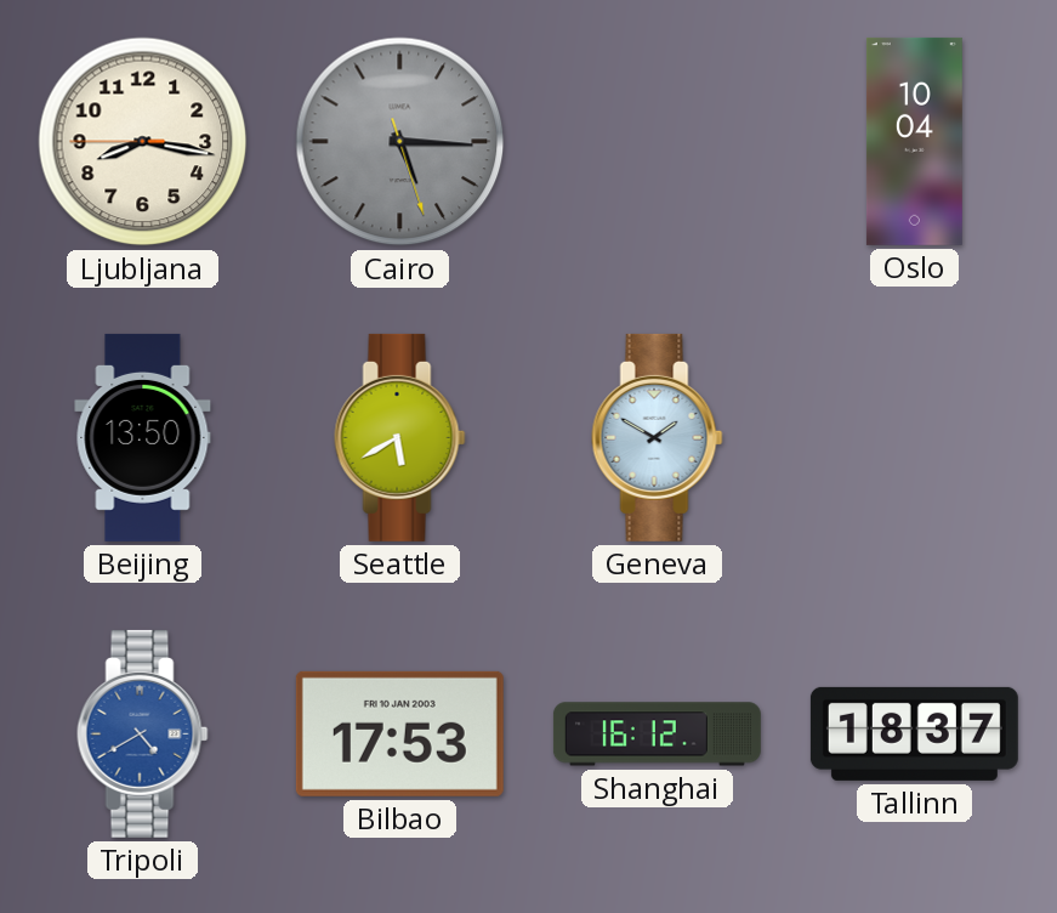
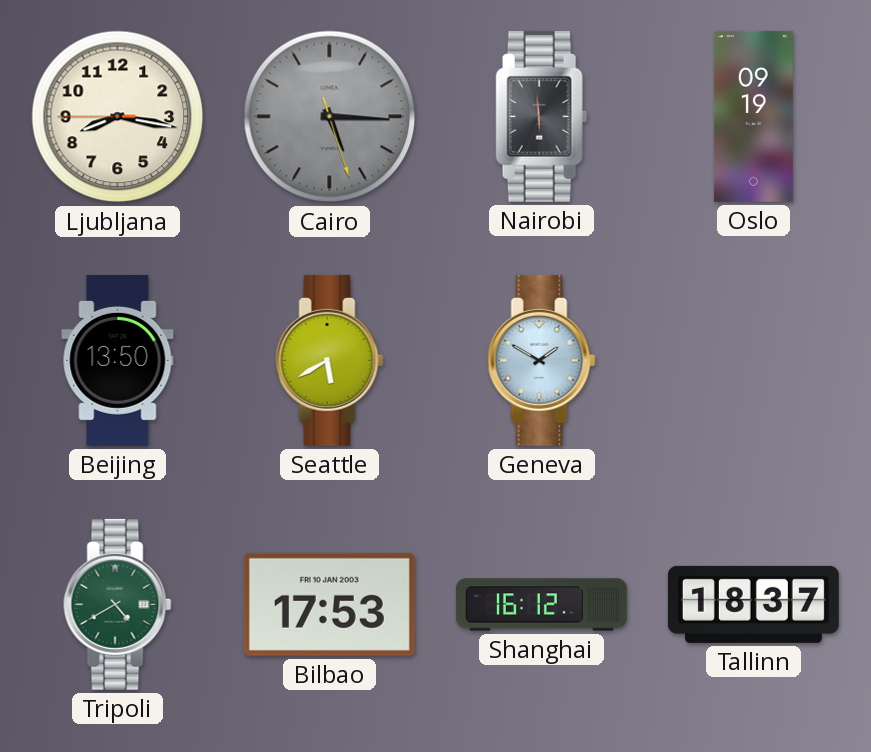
Nairobi: none -> 5:59
Oslo: 10:04 -> 09:19
Tripoli dial: blue -> green
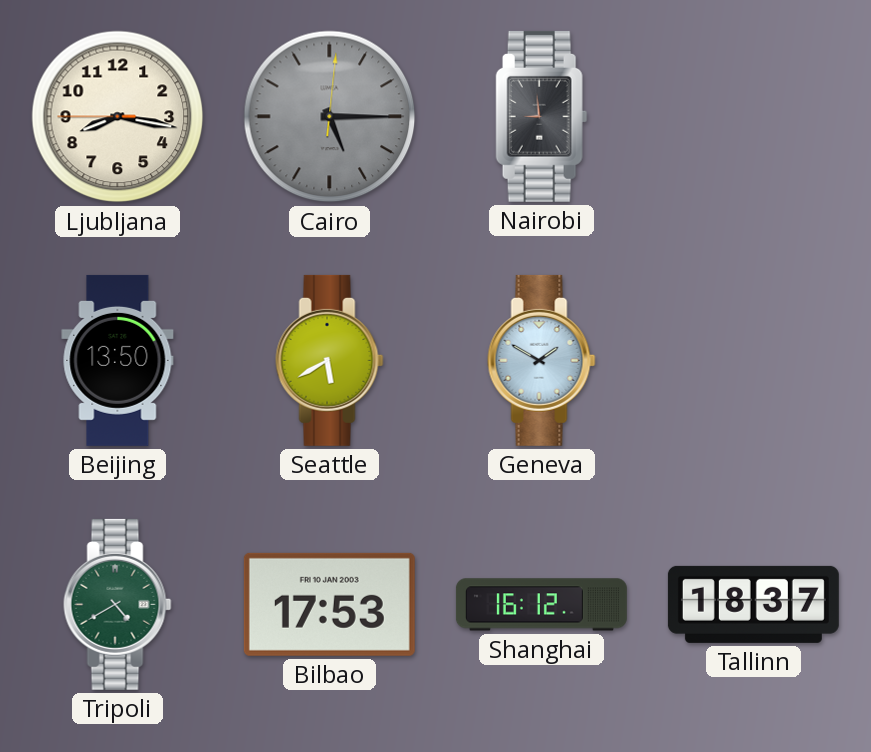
Cairo: 5:15:27 -> 5:15:01
Nairobi: 5:59 -> 8:59
Oslo: 09:19 -> none
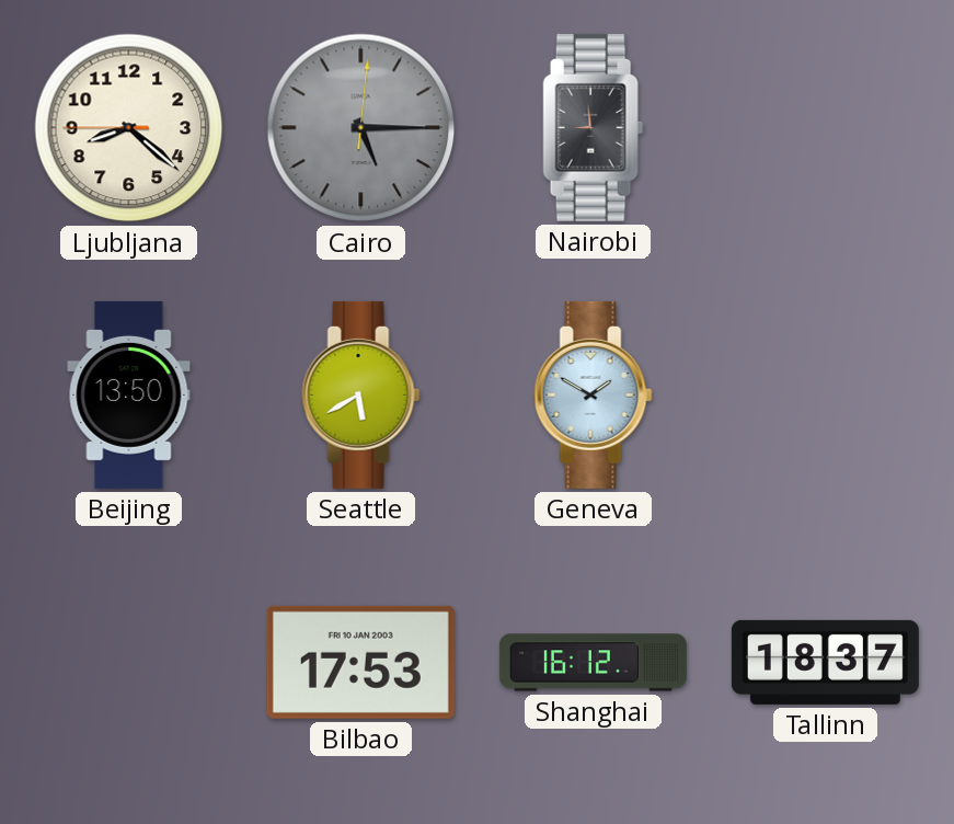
Ljubljana: 8:16 -> 8:21
Tripoli: 4:40 -> none
